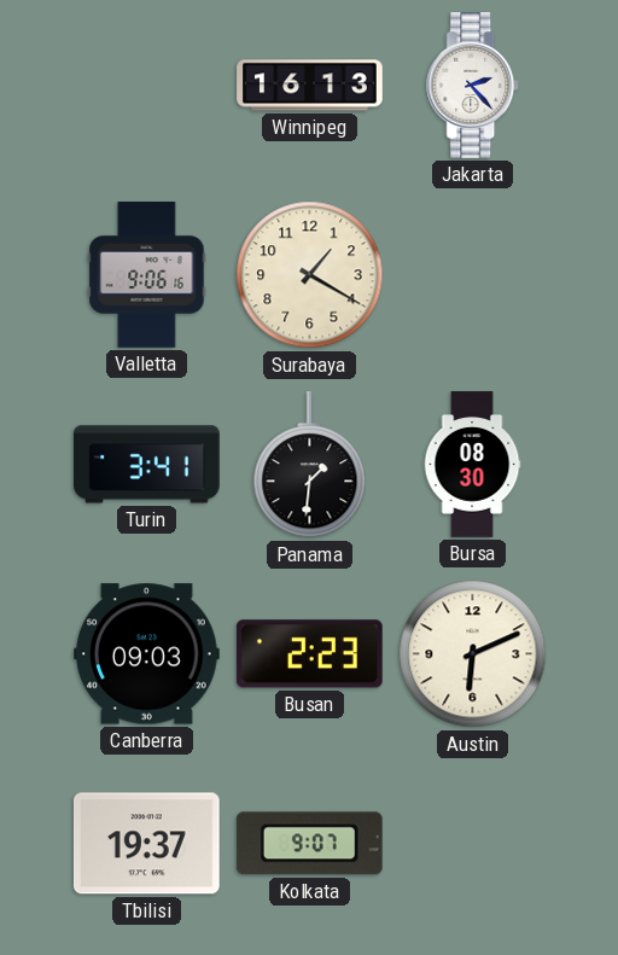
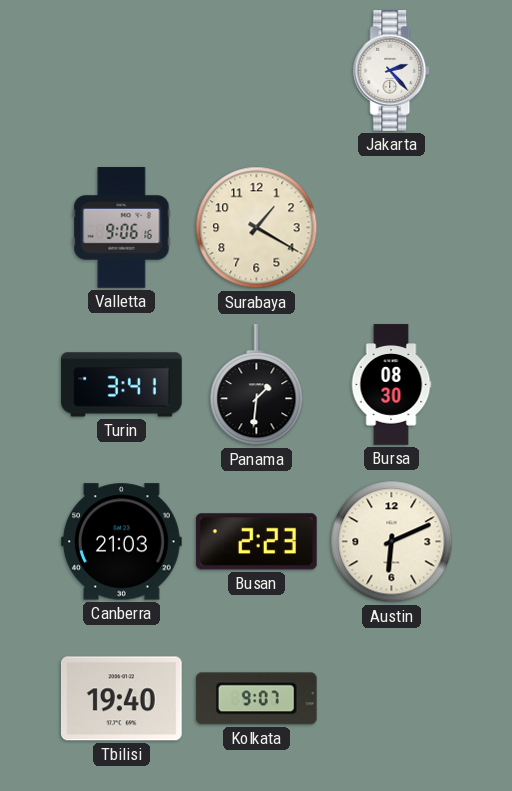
Winnipeg: 16:13 -> none
Canberra: 09:03 -> 21:03
Tbilisi: 19:37 -> 19:40
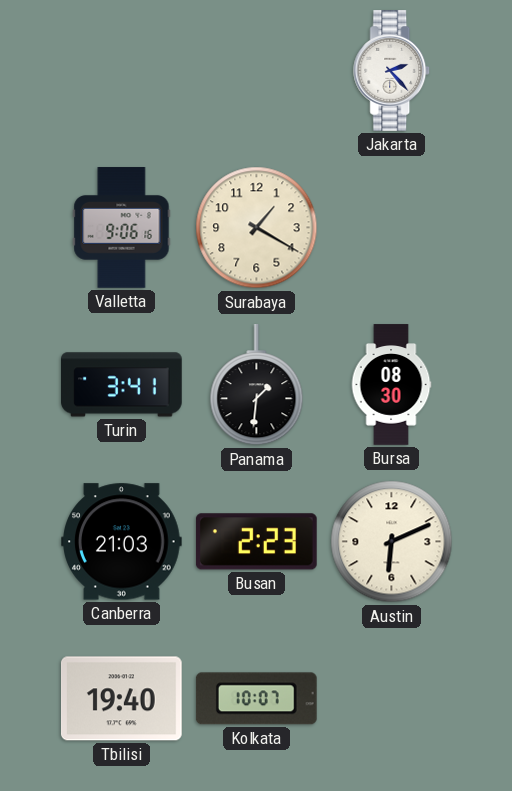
Kolkata: 9:07 -> 10:07
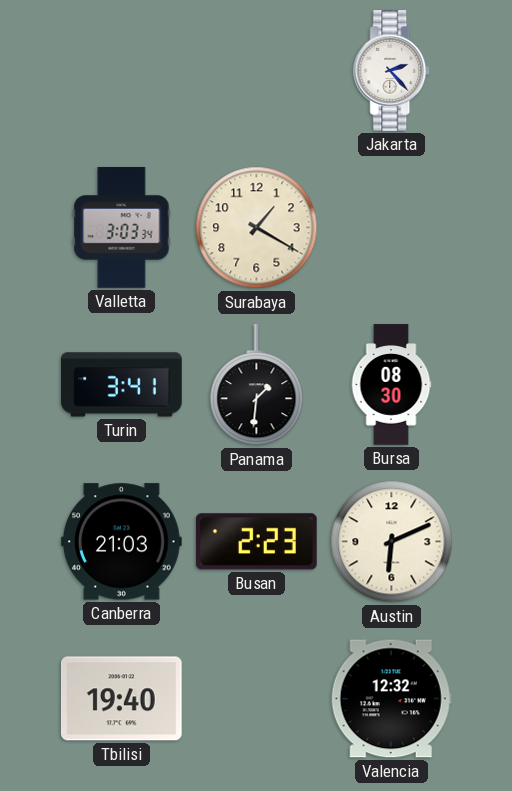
Valletta: 9:06 -> 3:03
Kolkata: 10:07 -> none
Valencia: none -> 12:32
